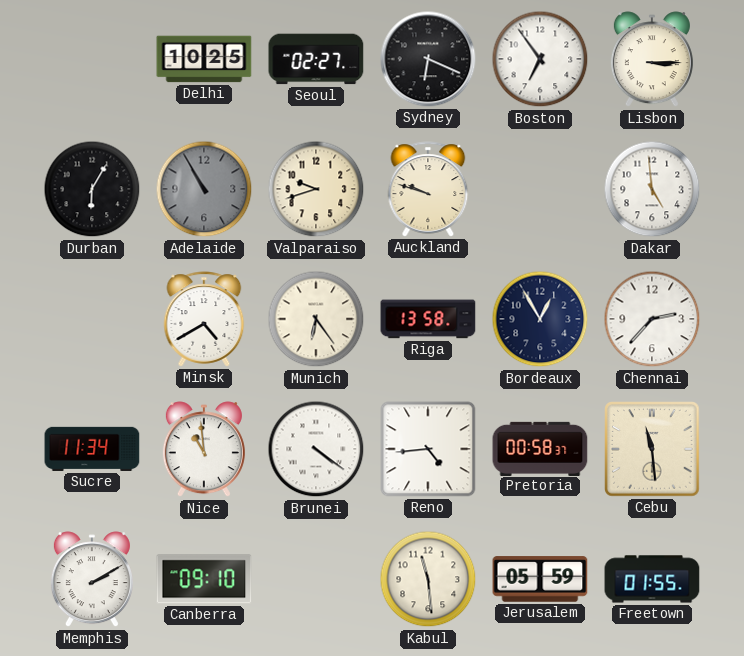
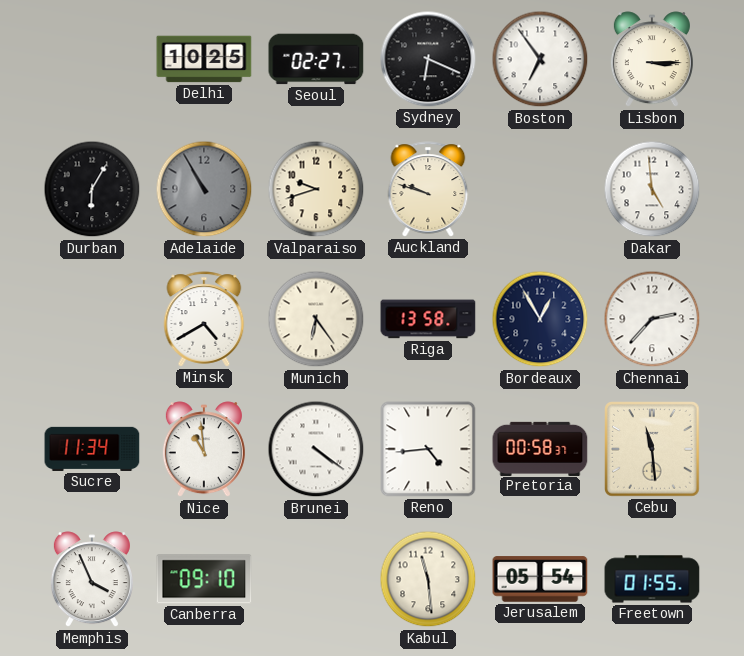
Memphis: 2:10 -> 3:56
Jerusalem: 05:59 -> 05:54
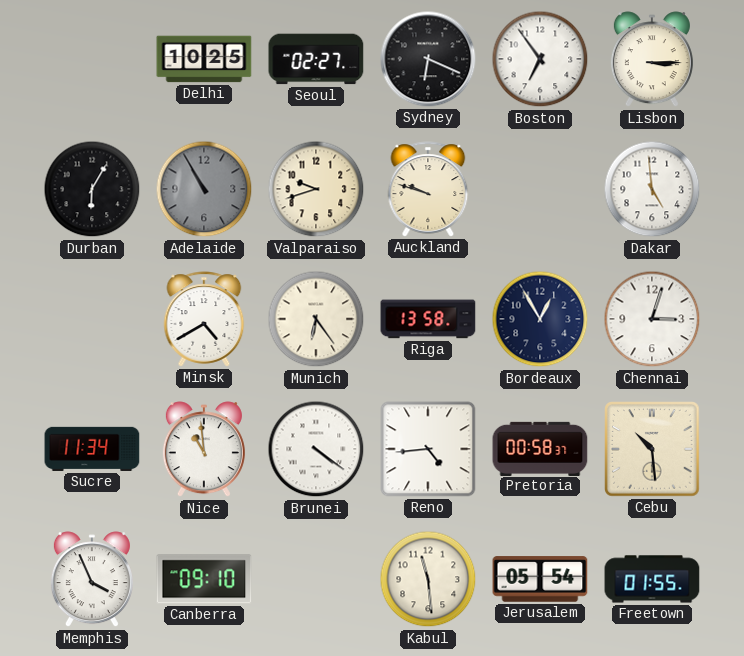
Chennai: 2:37 -> 3:03
Cebu: 11:29 -> 10:29
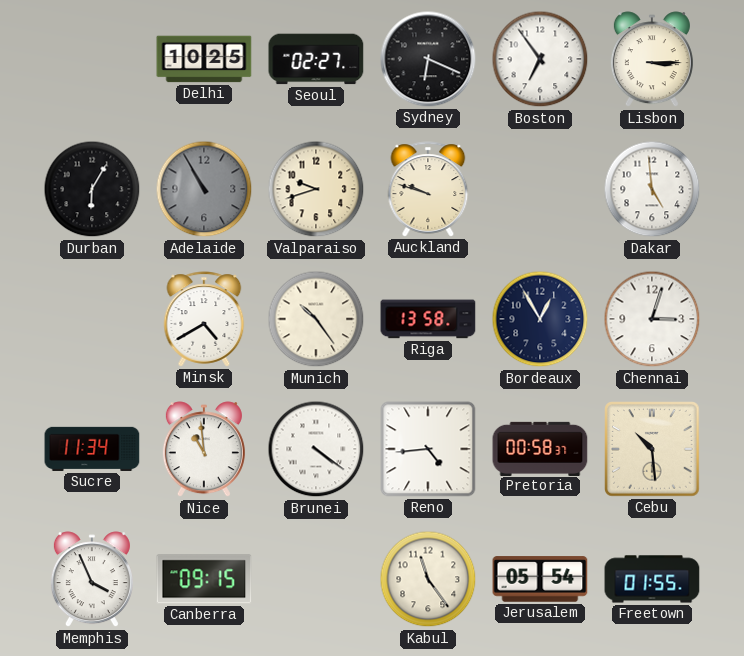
Munich: 6:24 -> 10:24
Canberra: 09:10 -> 09:15
Kabul: 11:29 -> 11:24
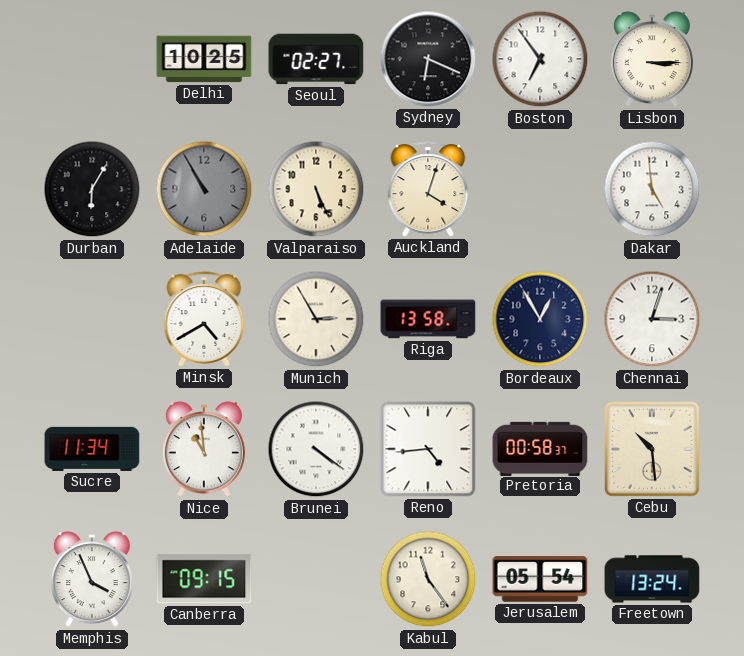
Valparaiso: 9:42 -> 5:26
Auckland: 9:48 -> 4:03
Munich: 10:24 -> 2:55
Freetown: 01:55 -> 13:24
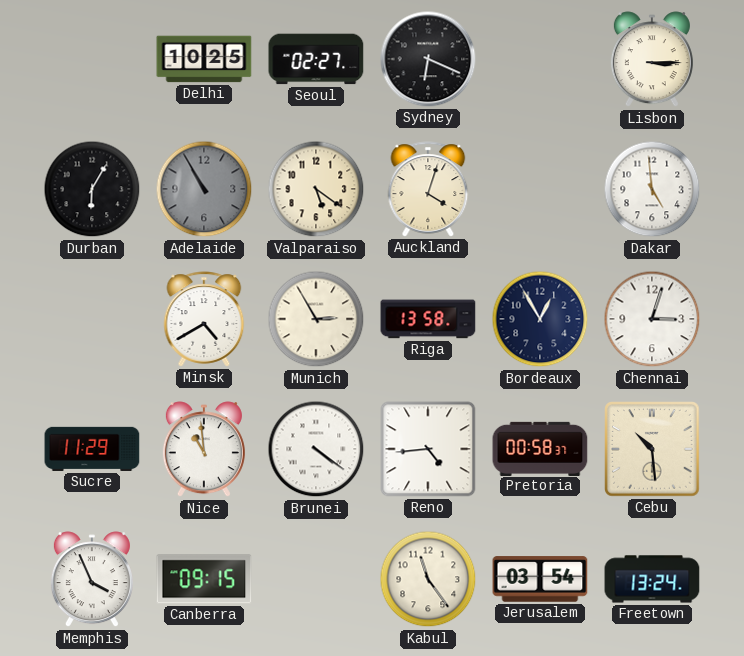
Boston: 6:54 -> none
Valparaiso: 5:26 -> 5:21
Sucre: 11:34 -> 11:29
Jerusalem: 05:54 -> 03:54
